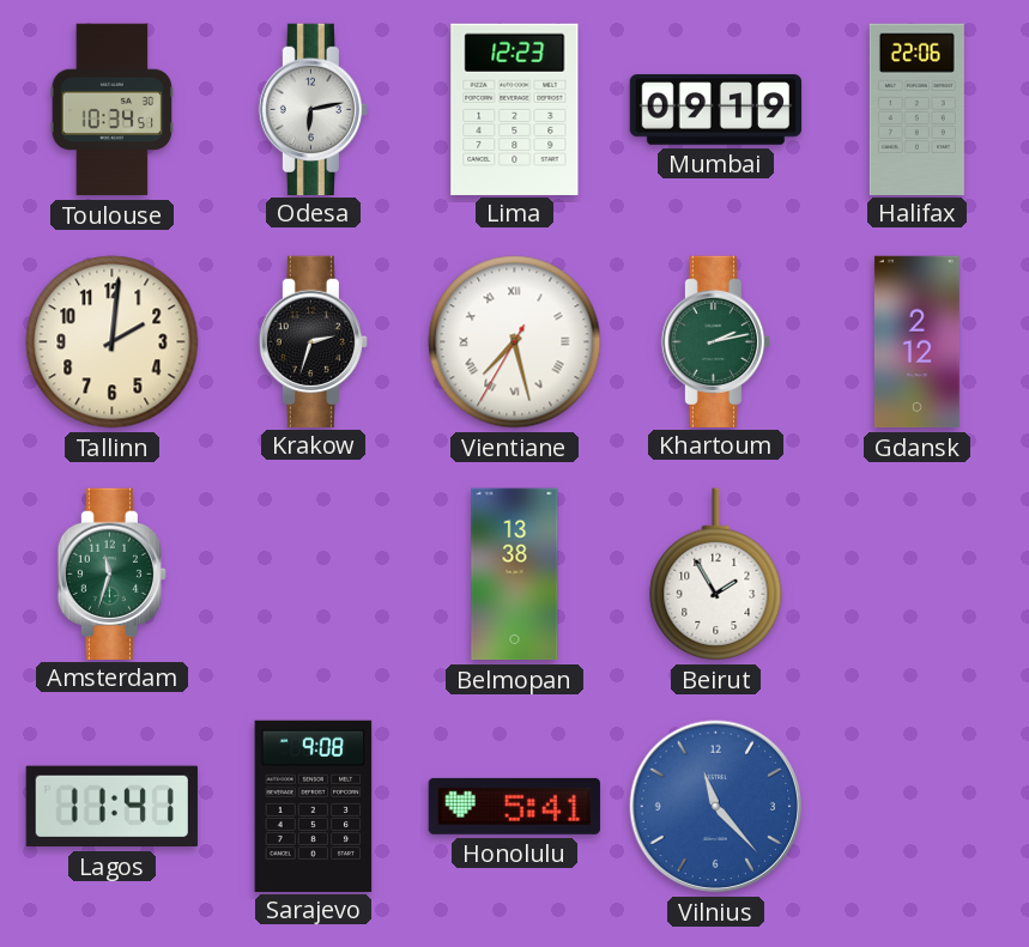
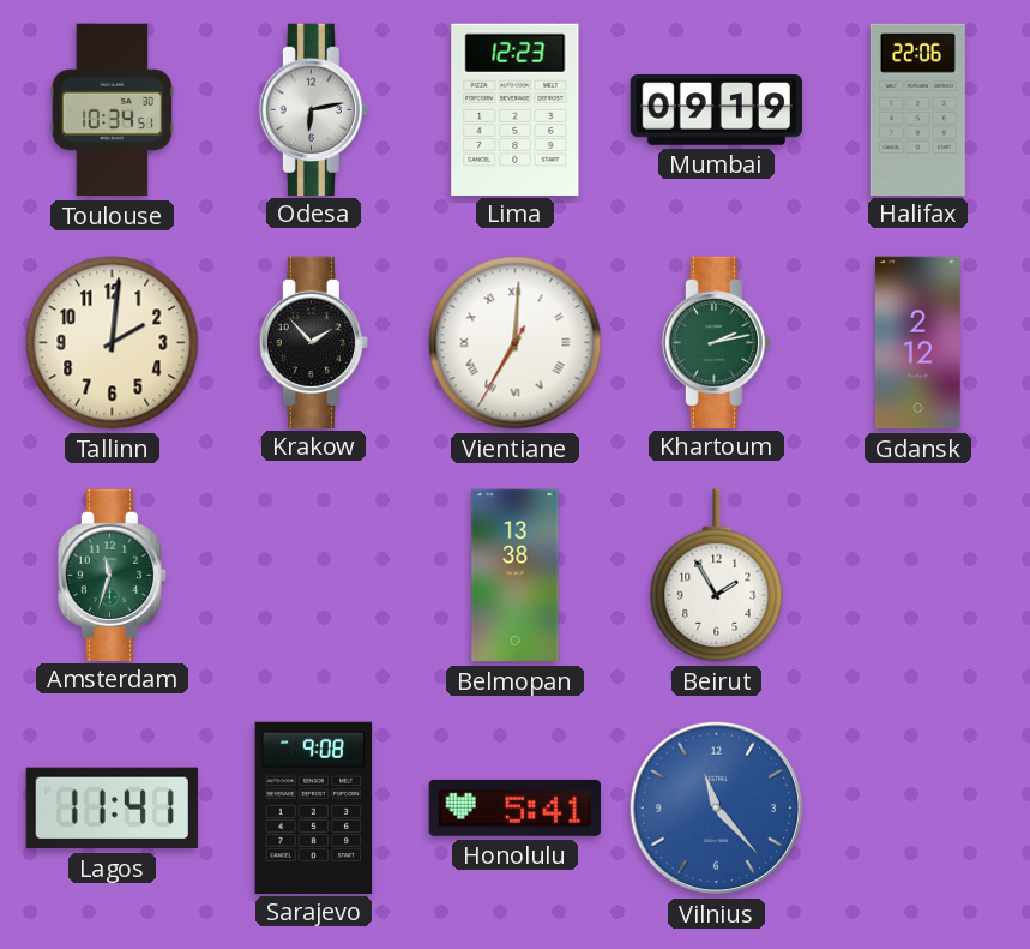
Krakow: 2:33 -> 1:53
Vientiane: 7:27 -> 7:00
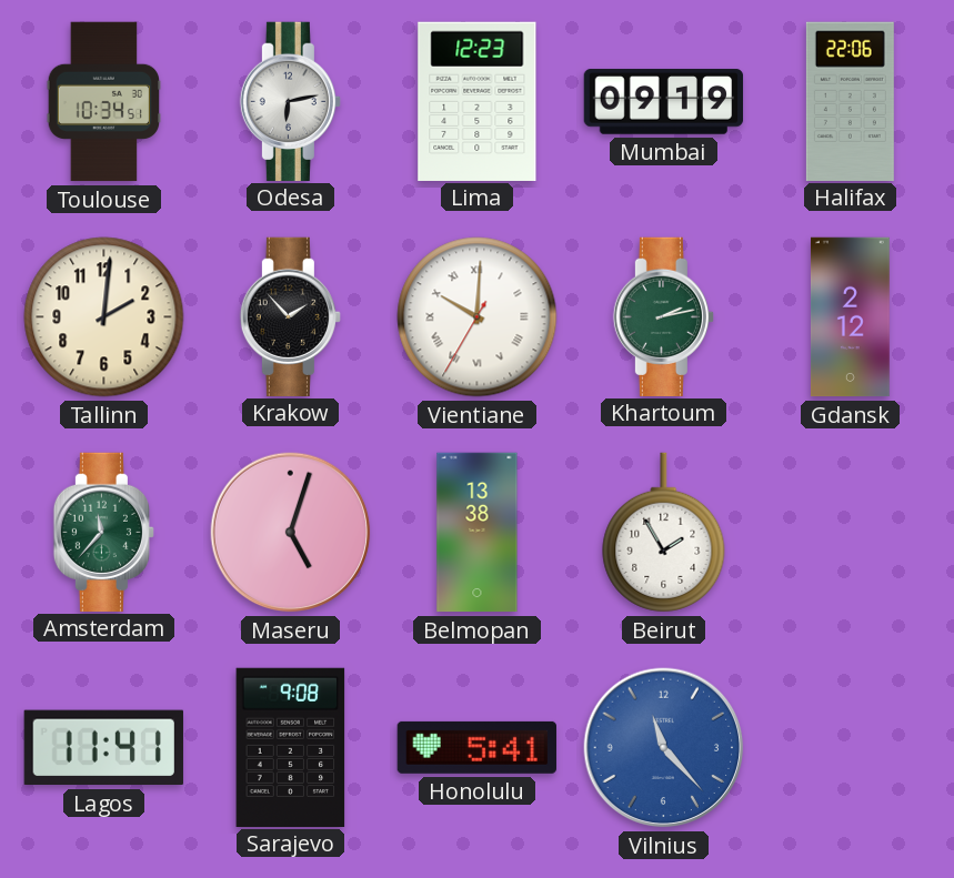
Vientiane: 7:00 -> 10:00
Amsterdam: 11:33 -> 11:37
Maseru: none -> 5:03
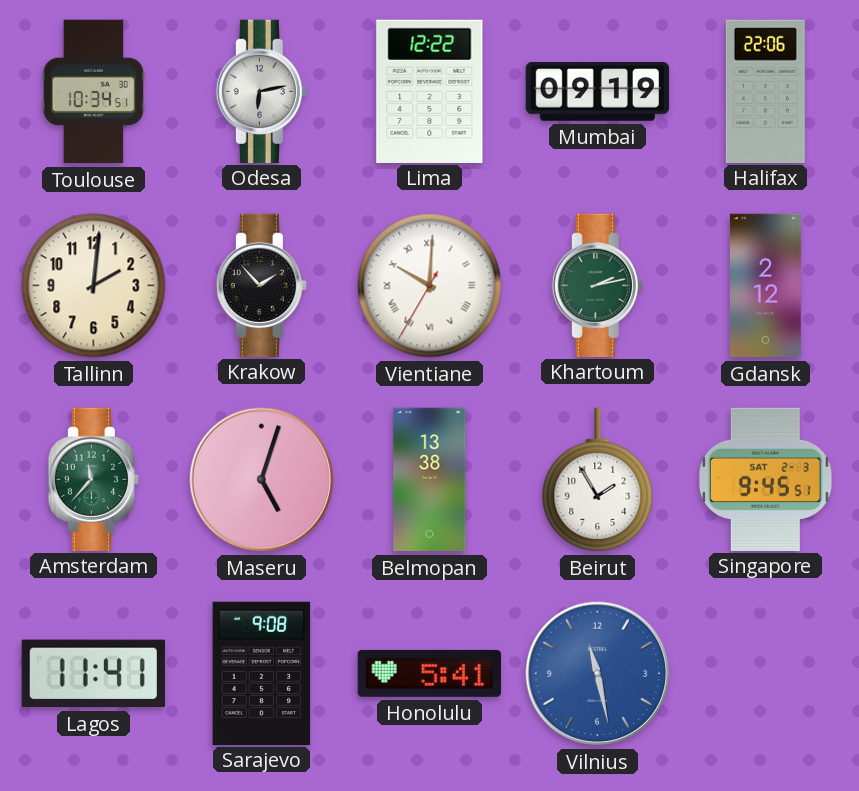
Lima: 12:23 -> 12:22
Singapore: none -> 9:45
Vilnius: 11:23 -> 11:28
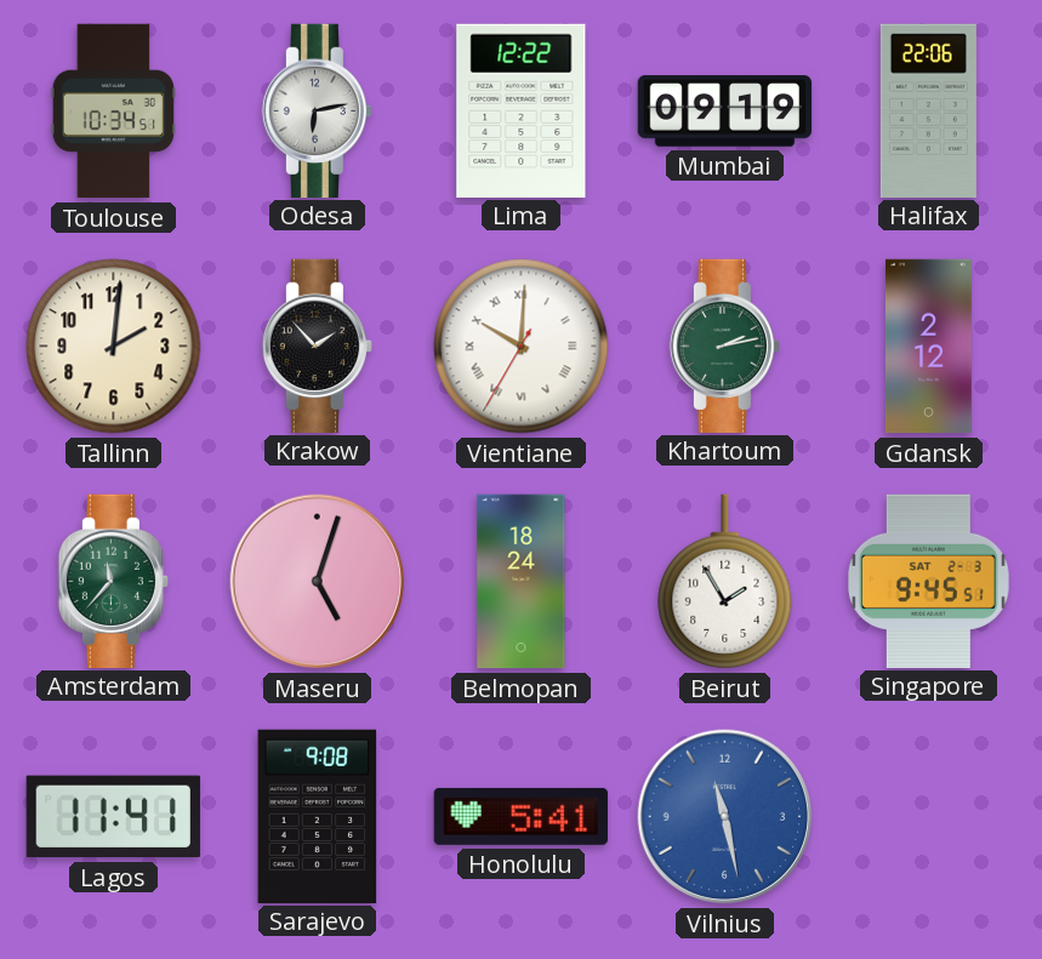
Belmopan: 13:38 -> 18:24
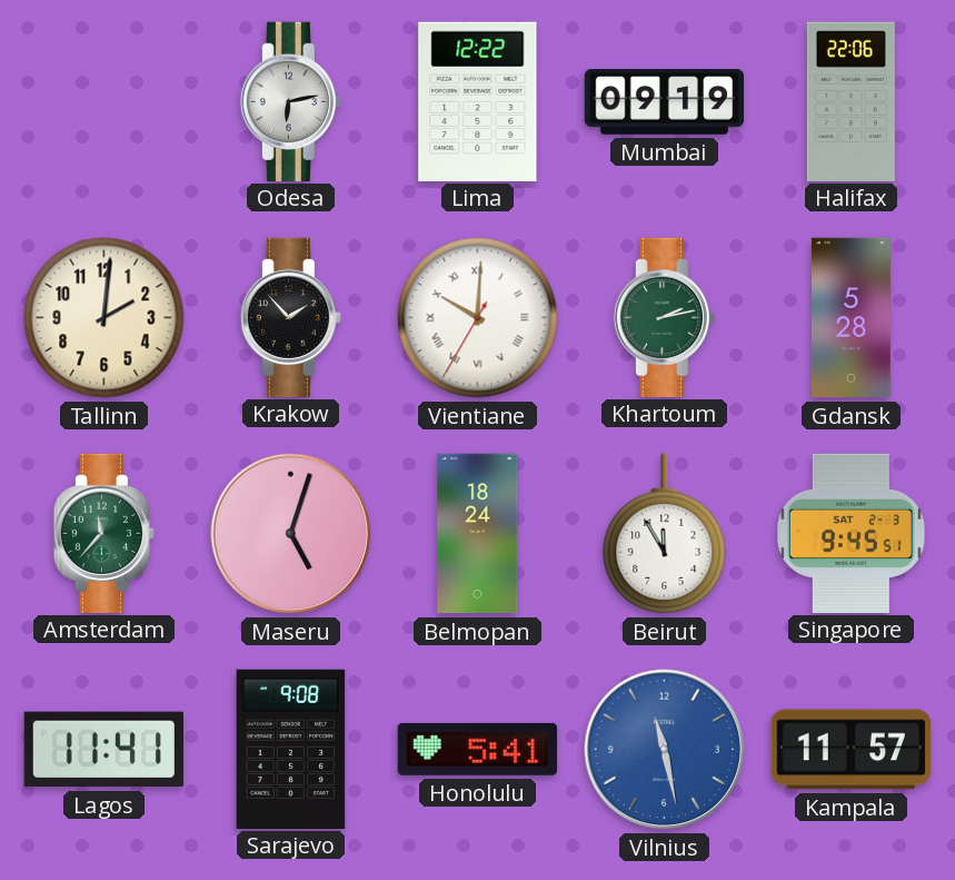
Toulouse: 10:34 -> none
Gdansk: 2:12 -> 5:28
Beirut: 1:55 -> 11:55
Kampala: none -> 11:57
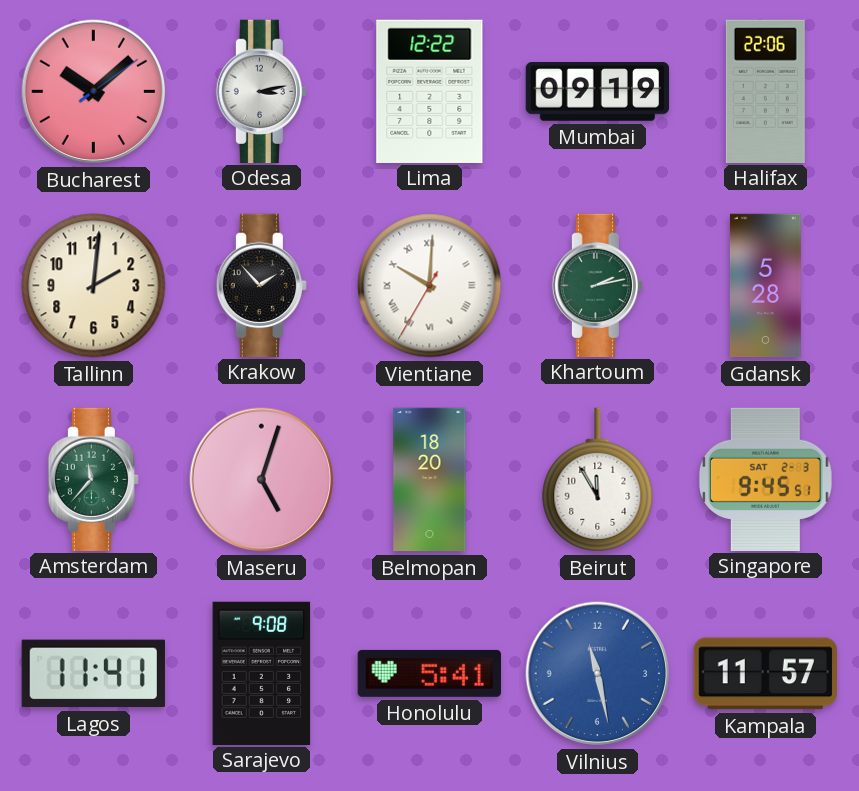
Bucharest: none -> 10:08
Odesa: 6:13 -> 3:13
Belmopan: 18:24 -> 18:20
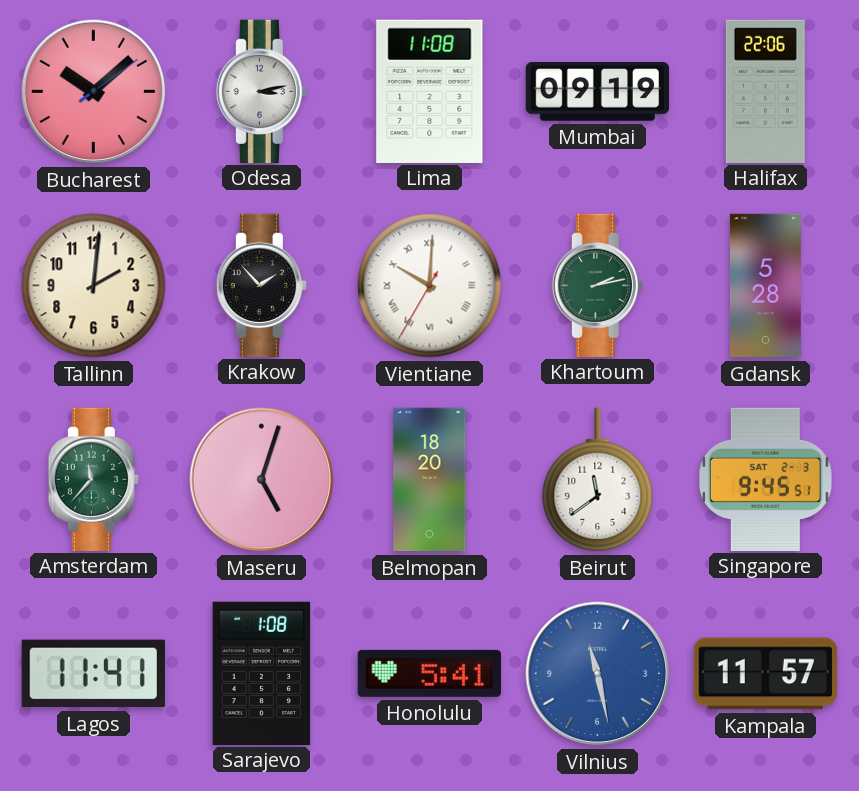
Lima: 12:22 -> 11:08
Beirut: 11:55 -> 11:39
Sarajevo: 9:08 -> 1:08
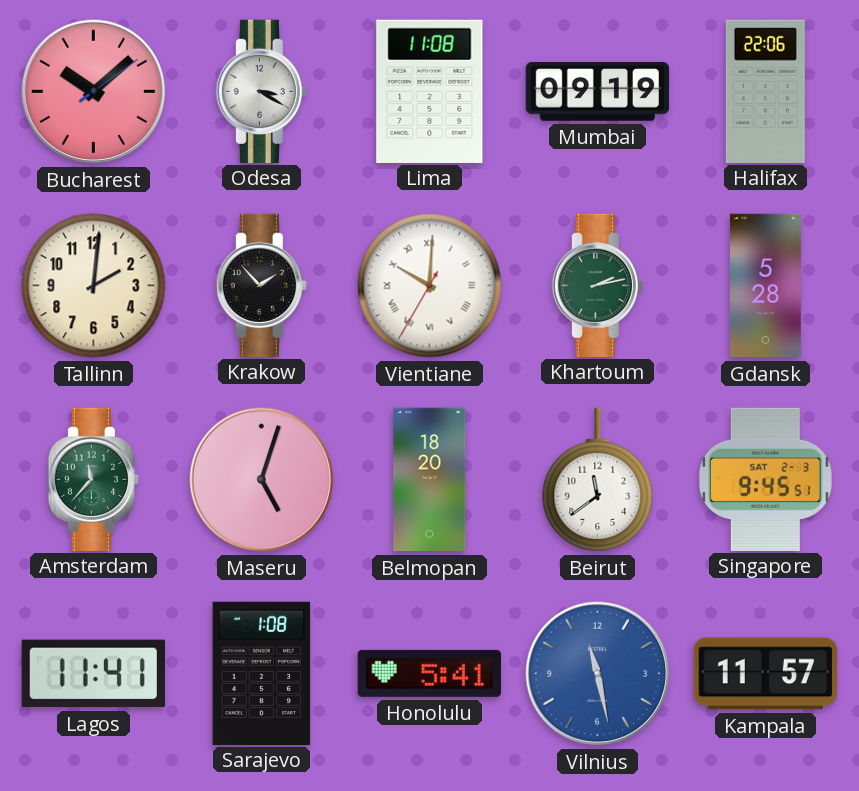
Odesa: 3:13 -> 3:20
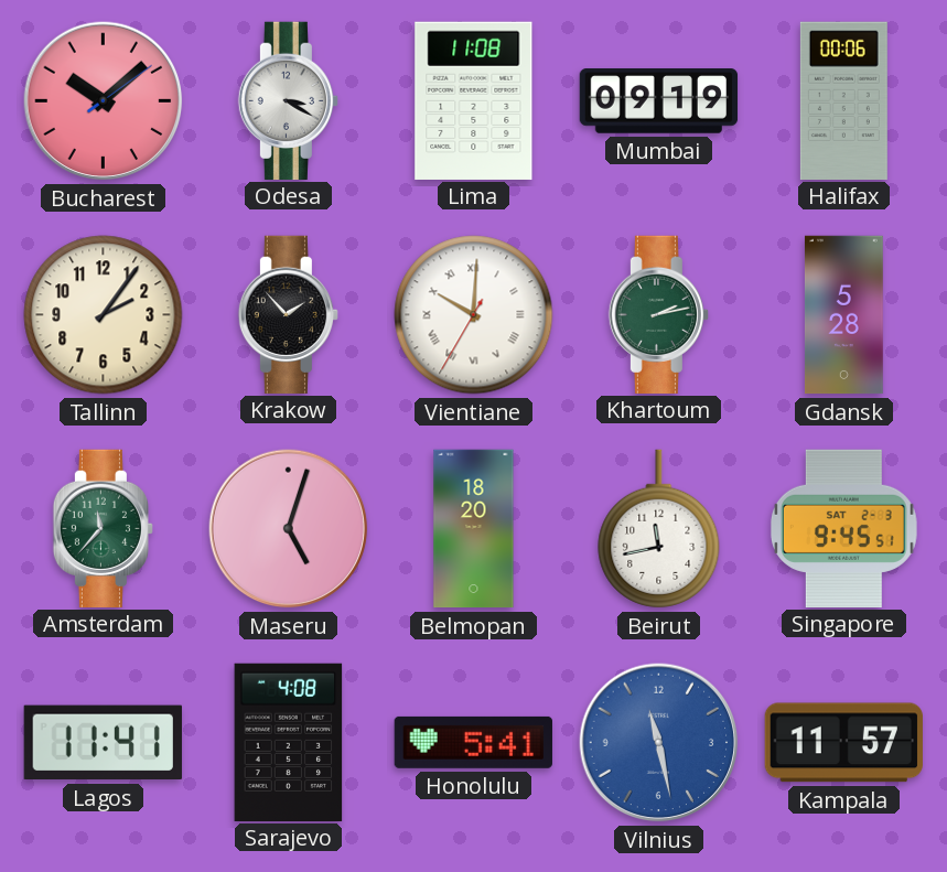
Halifax: 22:06 -> 00:06
Tallinn: 2:01 -> 2:06
Beirut: 11:39 -> 11:43
Sarajevo: 1:08 -> 4:08
